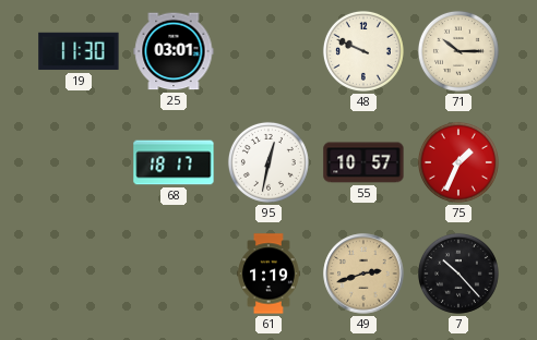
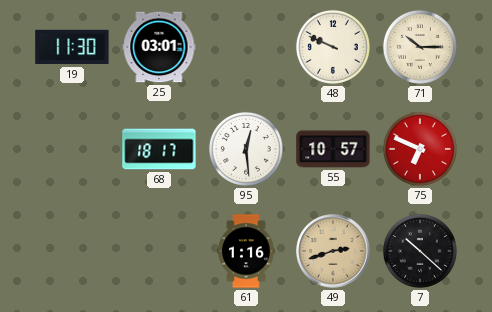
95: 12:32 -> 12:29
75: 1:34 -> 6:49
61: 1:19 -> 1:16
7: 10:23 -> 10:22
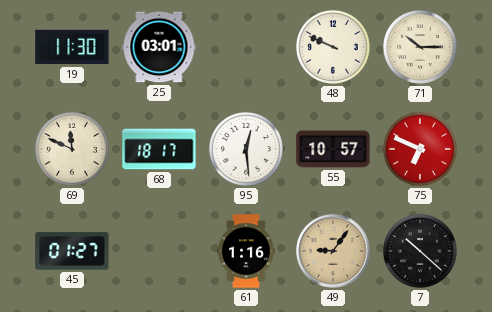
69: none -> 11:49
45: none -> 01:27
49: 2:42 -> 9:06
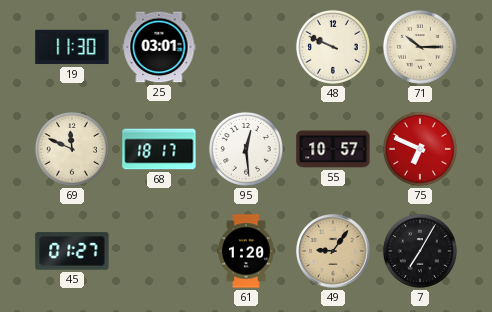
61: 1:16 -> 1:20
7: 10:22 -> 7:05
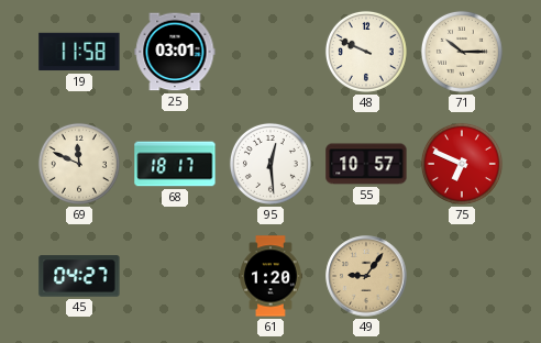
19: 11:30 -> 11:58
45: 01:27 -> 04:27
7: 7:05 -> none
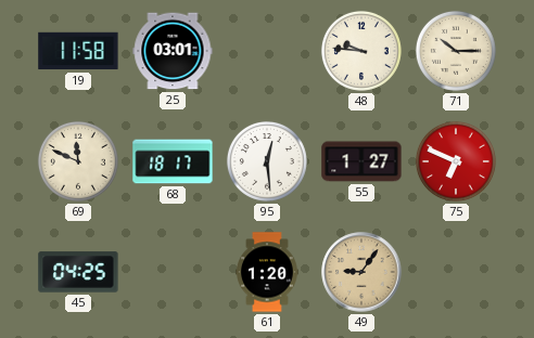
48: 9:49 -> 9:46
55: 10:57 -> 1:27
45: 04:27 -> 04:25
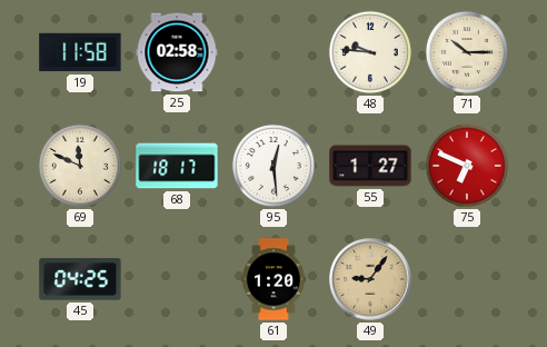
25: 03:01 -> 02:58
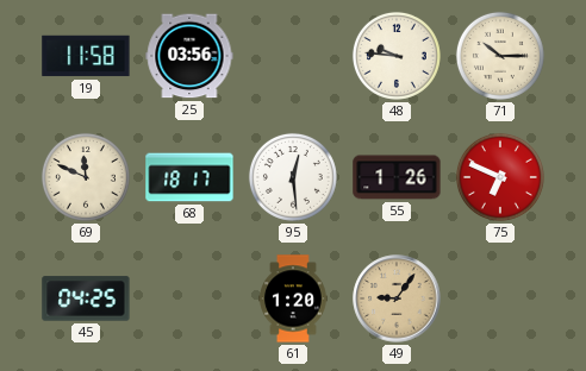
25: 02:58 -> 03:56
55: 1:27 -> 1:26
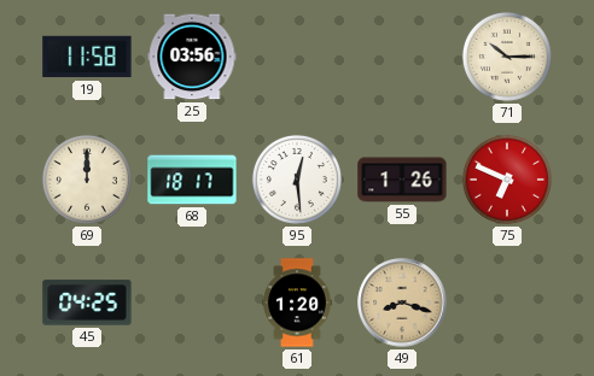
48: 9:46 -> none
69: 11:49 -> 12:00
49: 9:06 -> 8:18
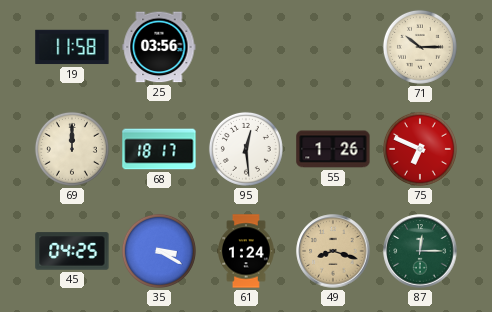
35: none -> 3:20
61: 1:20 -> 1:24
87: none -> 12:15
